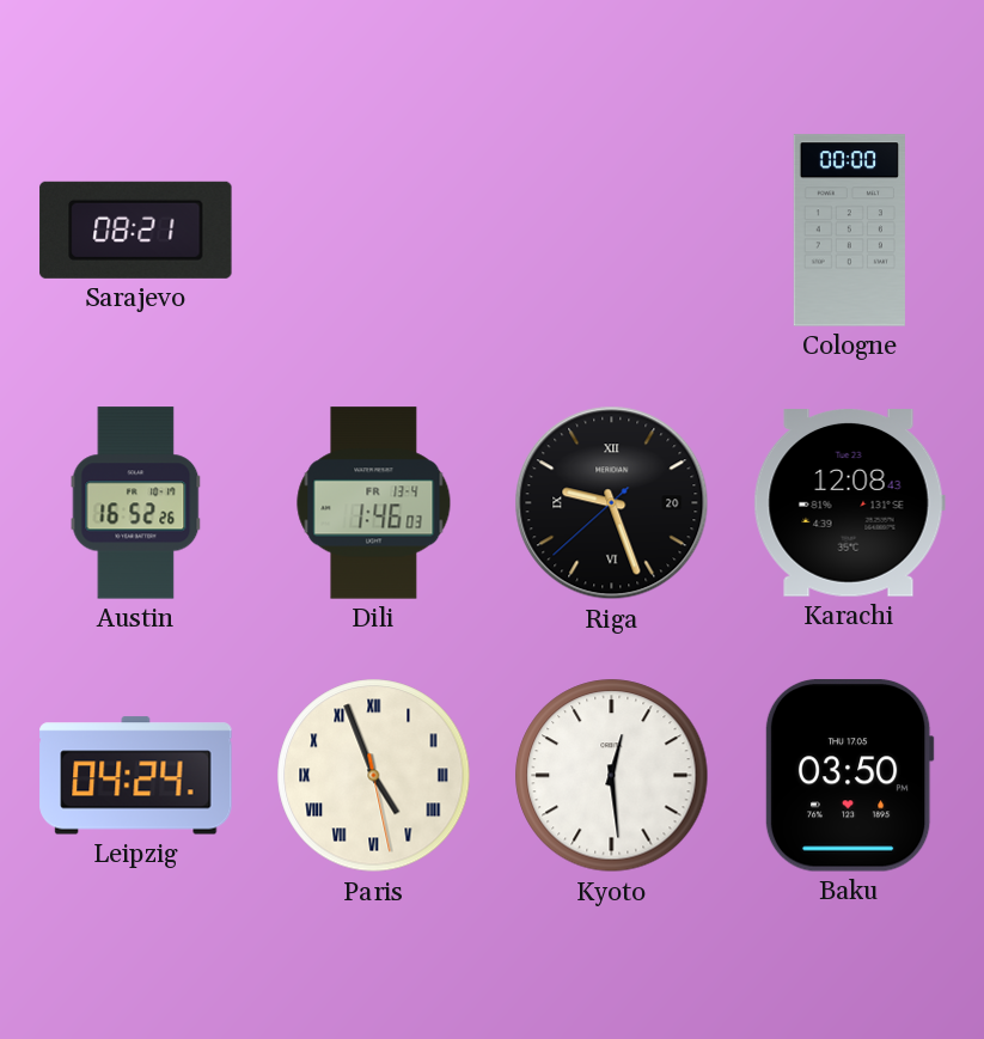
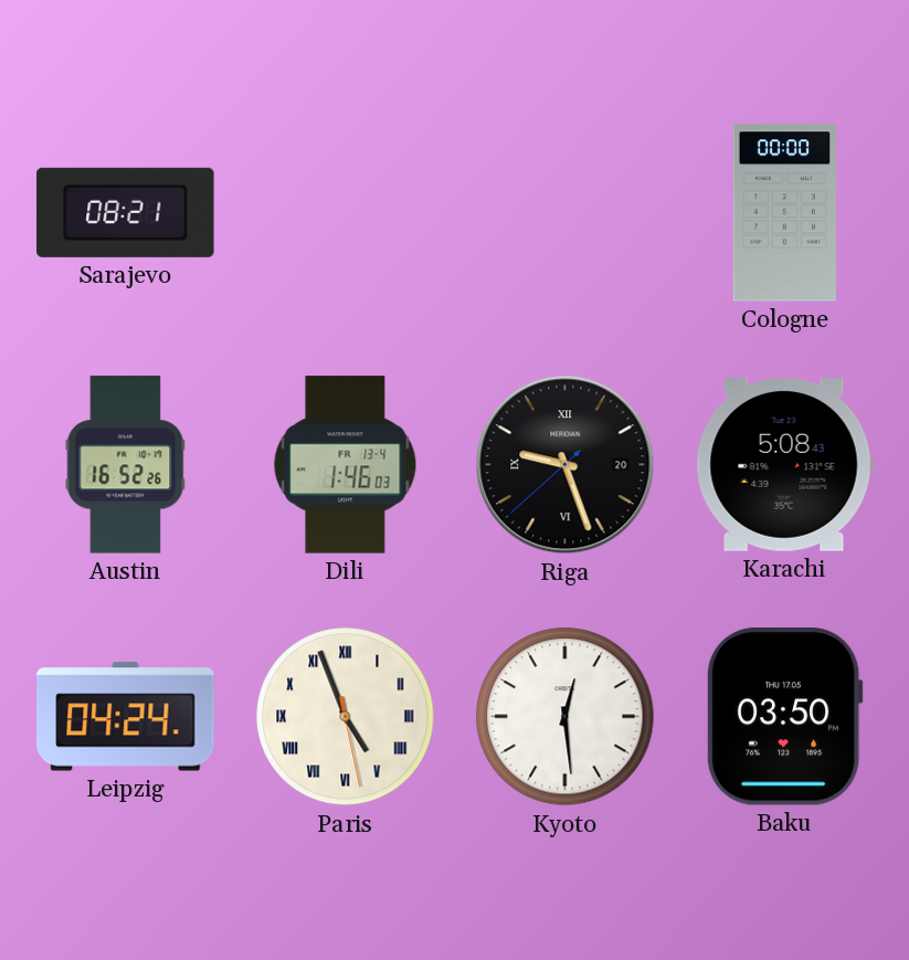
Karachi: 12:08 -> 5:08
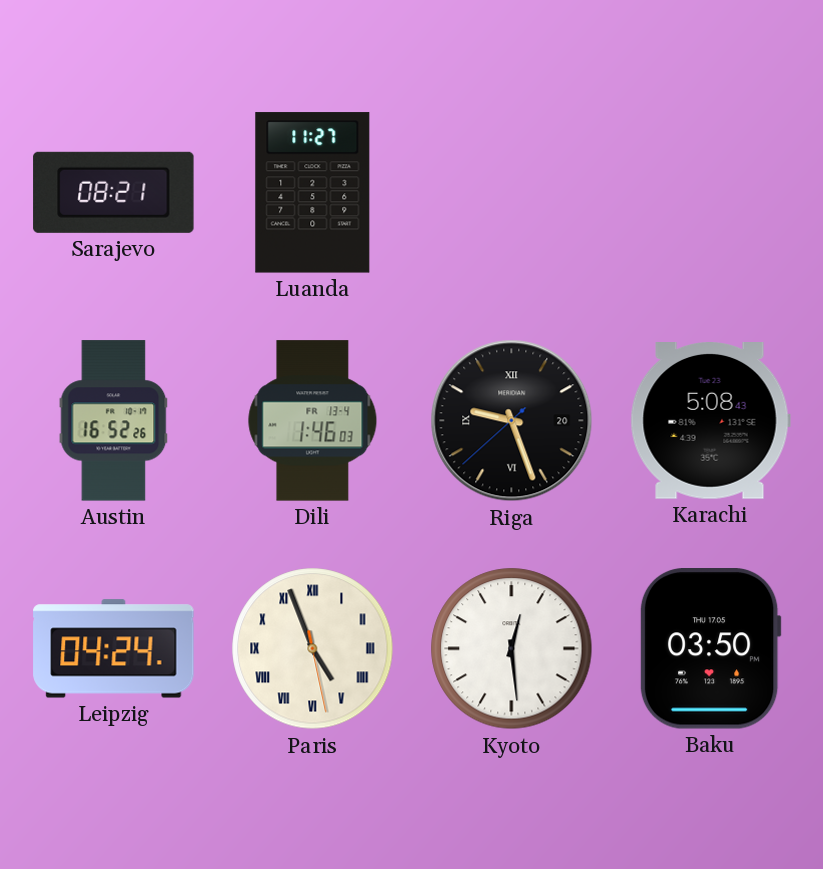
Luanda: none -> 11:27
Cologne: 00:00 -> none
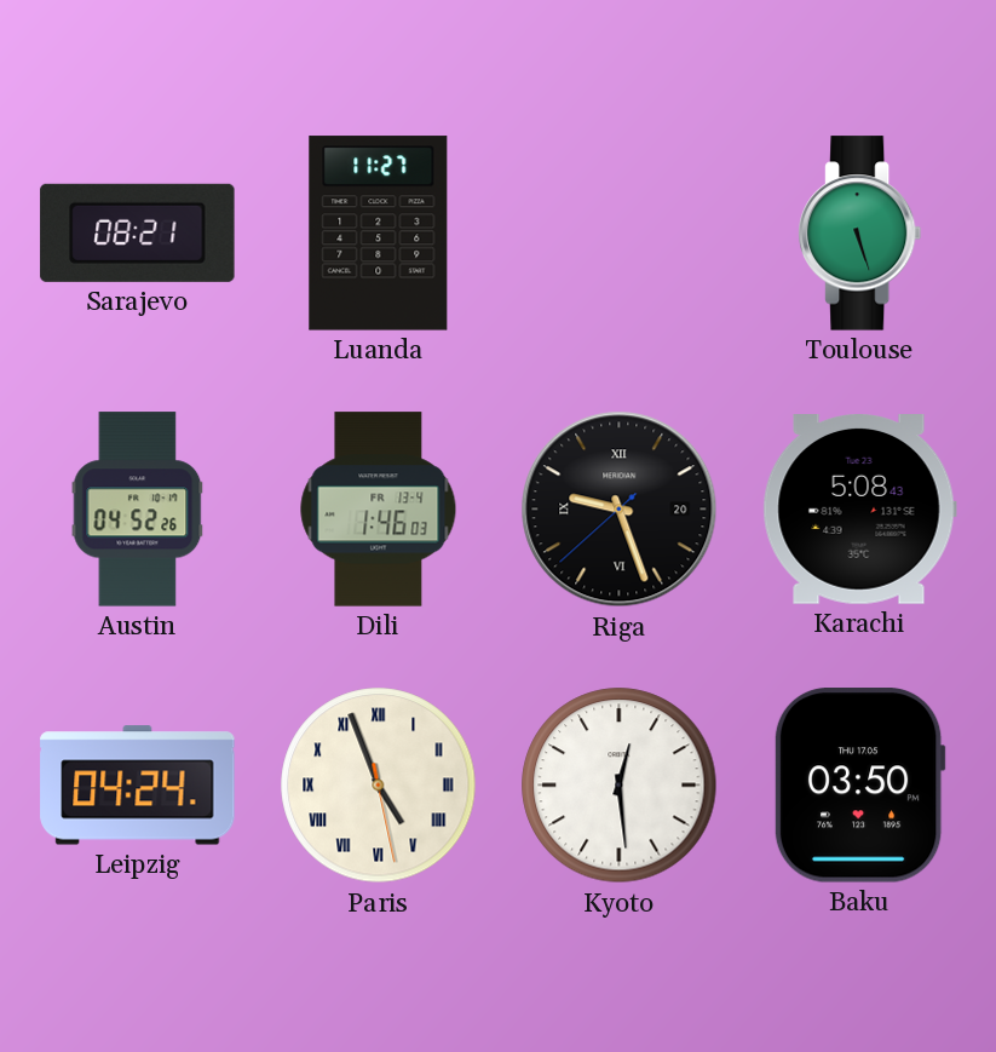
Toulouse: none -> 5:27
Austin: 16:52 -> 04:52
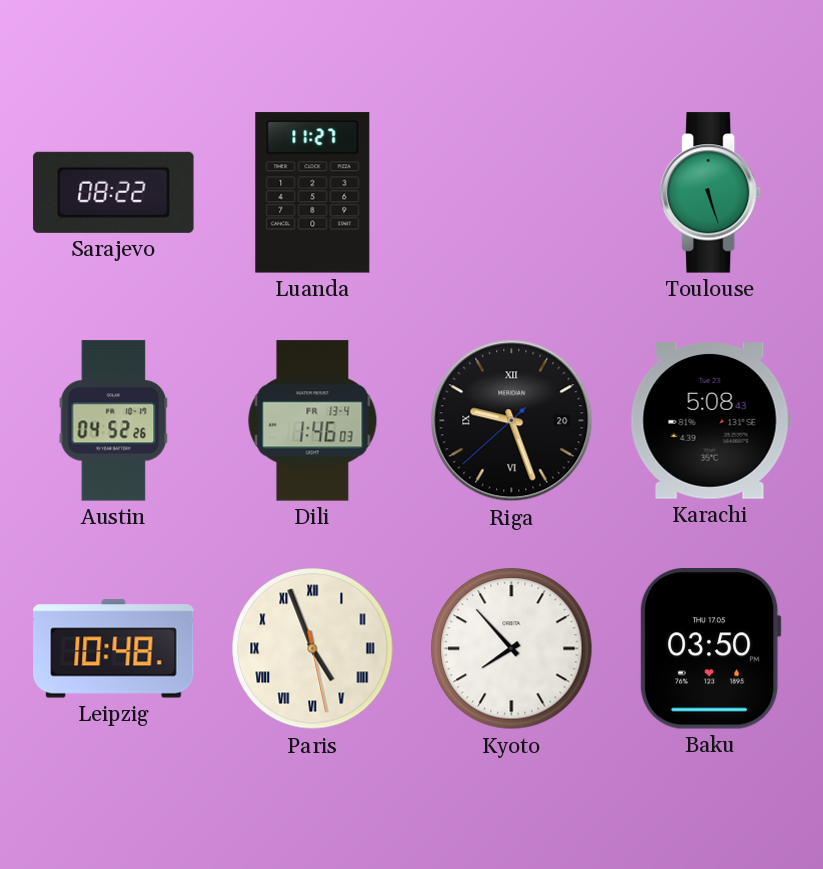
Sarajevo: 08:21 -> 08:22
Leipzig: 04:24 -> 10:48
Kyoto: 12:29 -> 7:53
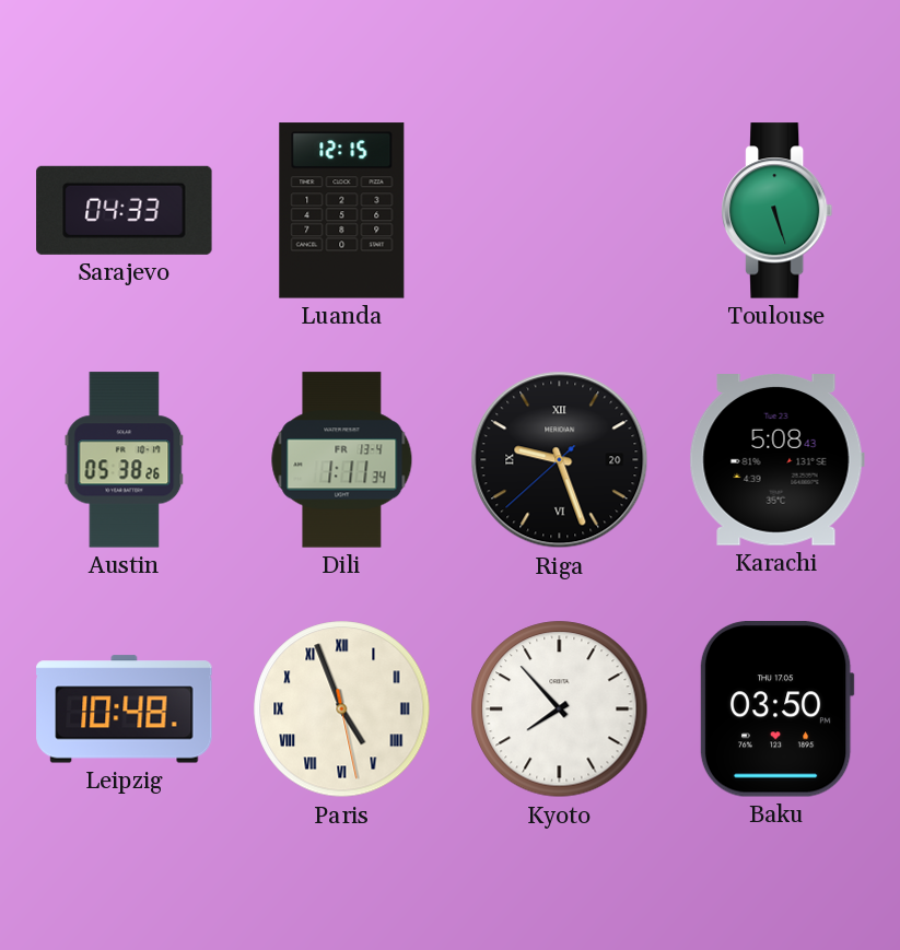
Sarajevo: 08:22 -> 04:33
Luanda: 11:27 -> 12:15
Austin: 04:52 -> 05:38
Dili: 1:46 -> 1:11
